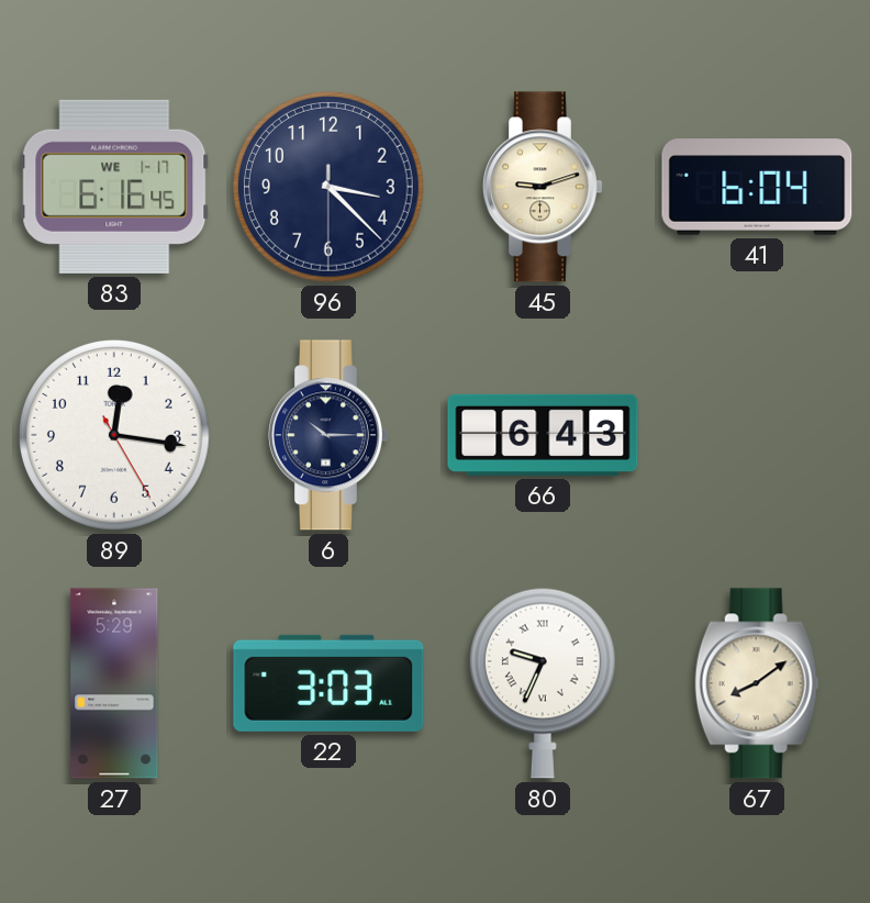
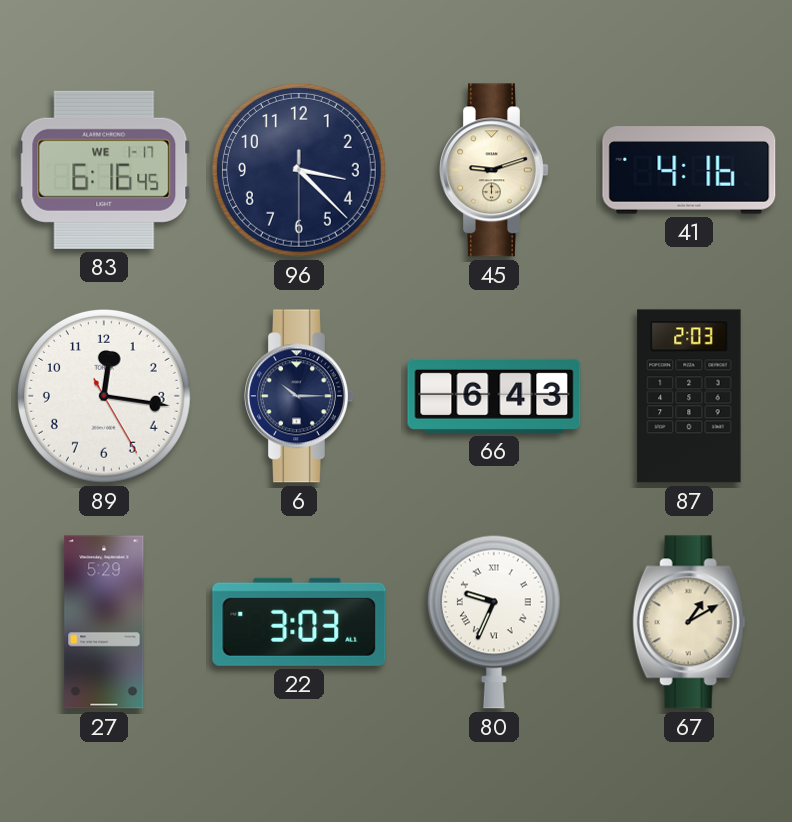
41: 6:04 -> 4:16
87: none -> 2:03
67: 8:09 -> 1:10
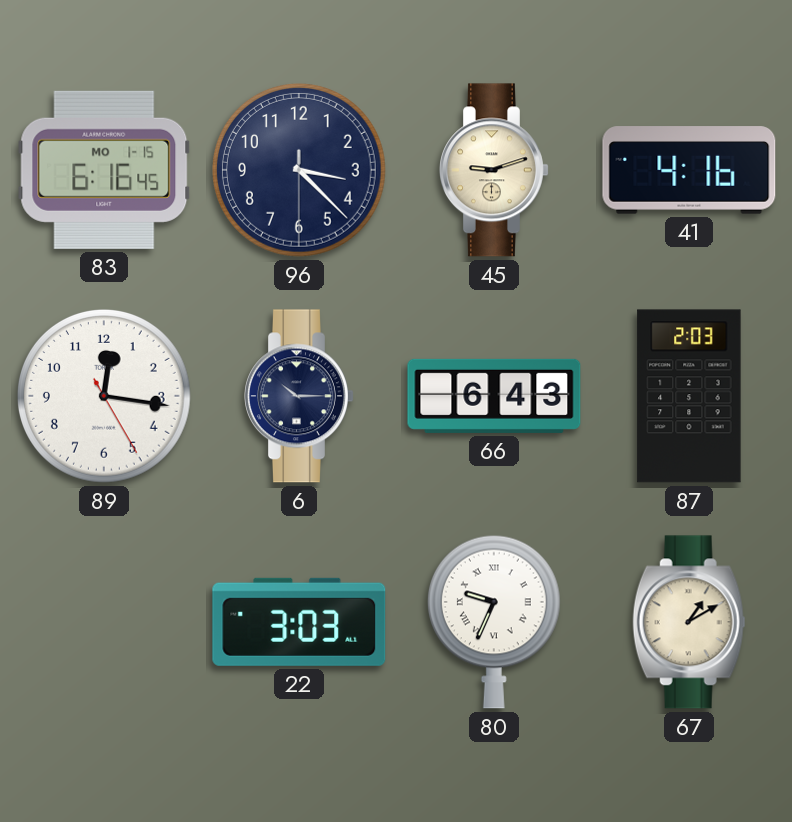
83 date: WE 1-17 -> MO 1-15
27: 5:29 -> none
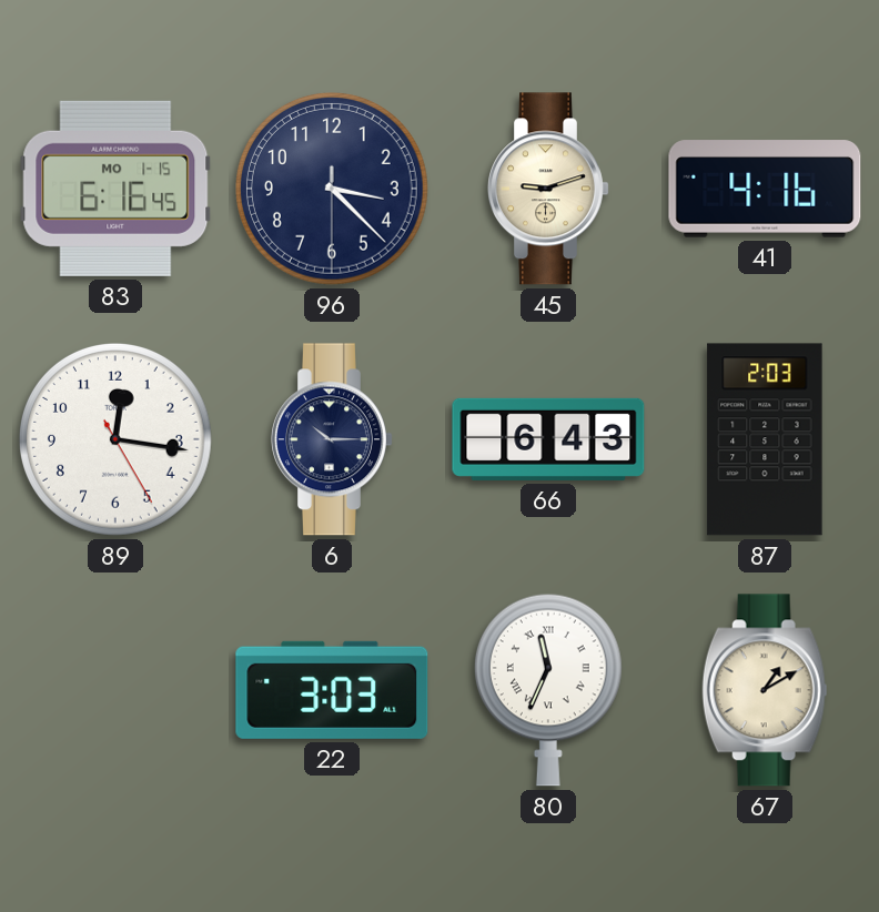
80: 9:34 -> 11:34
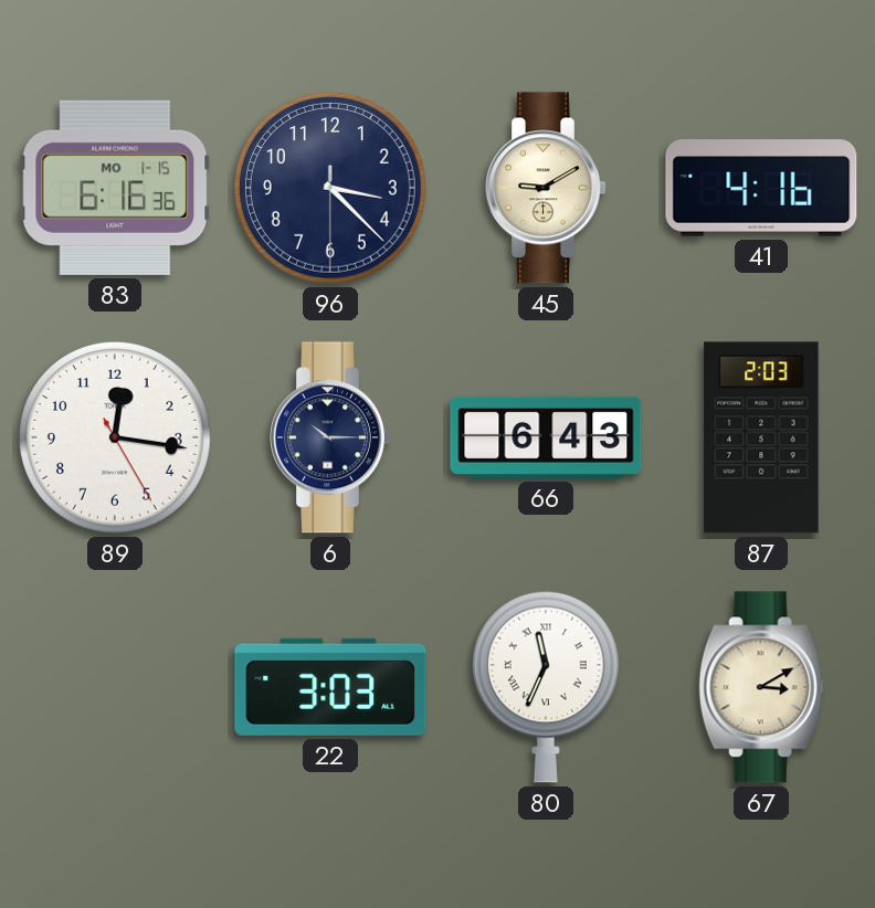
83: 6:16:45 -> 6:16:36
45: 9:12 -> 9:10
67: 1:10 -> 3:10
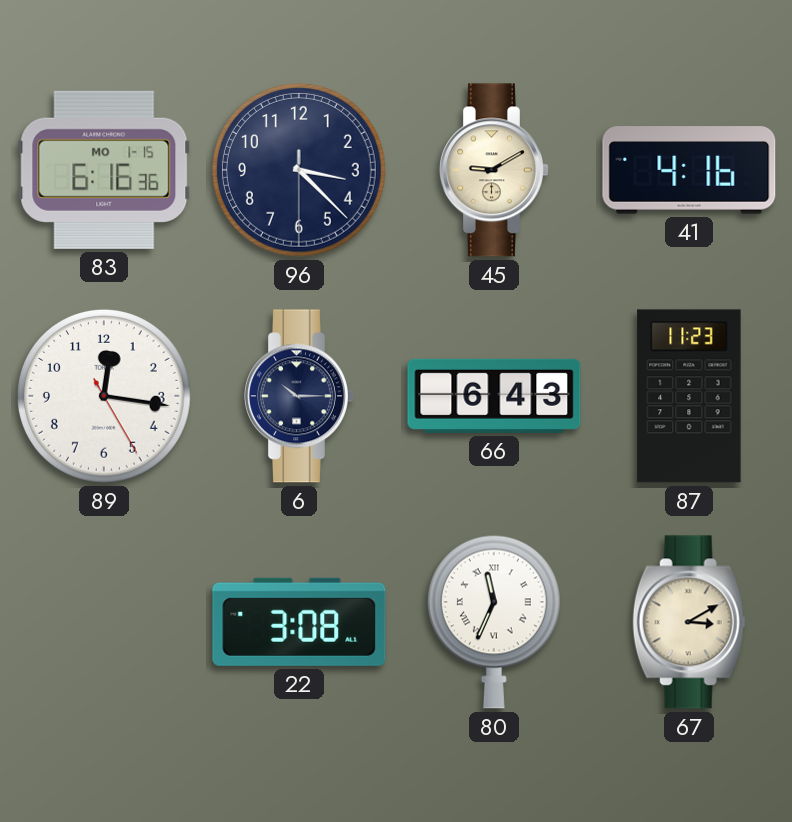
87: 2:03 -> 11:23
22: 3:03 -> 3:08
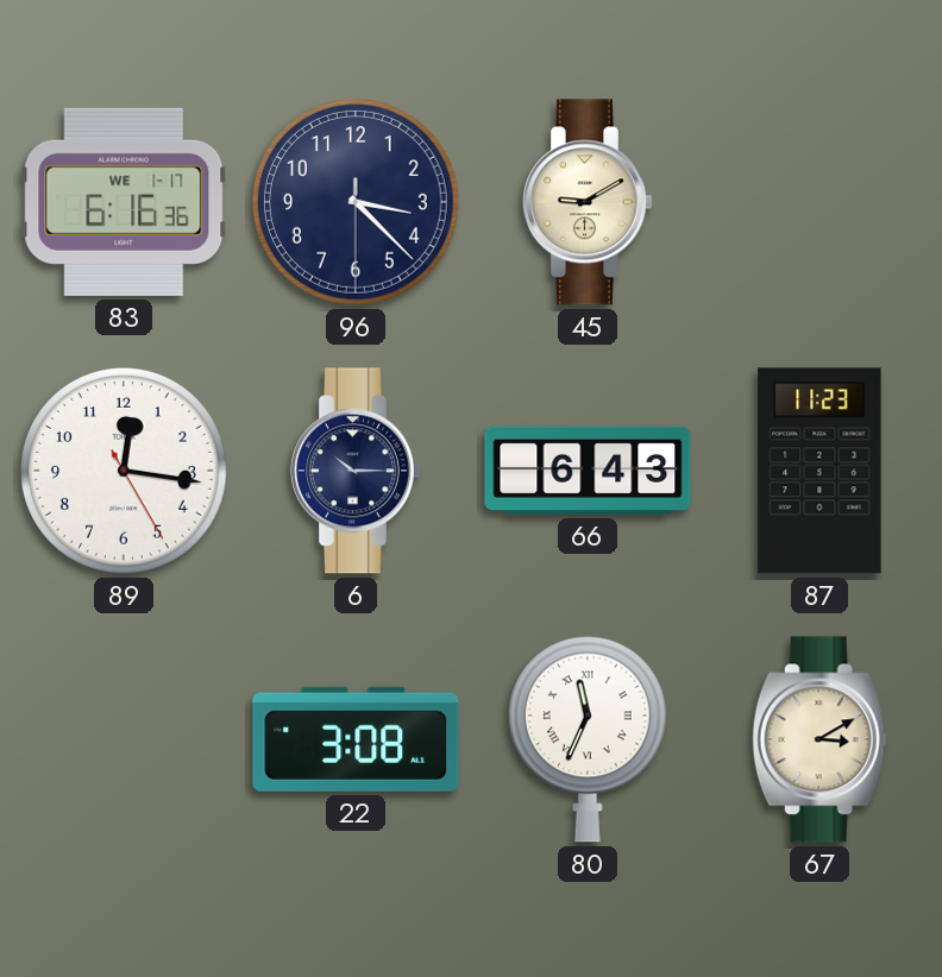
83 date: MO 1-15 -> WE 1-17
41: 4:16 -> none
